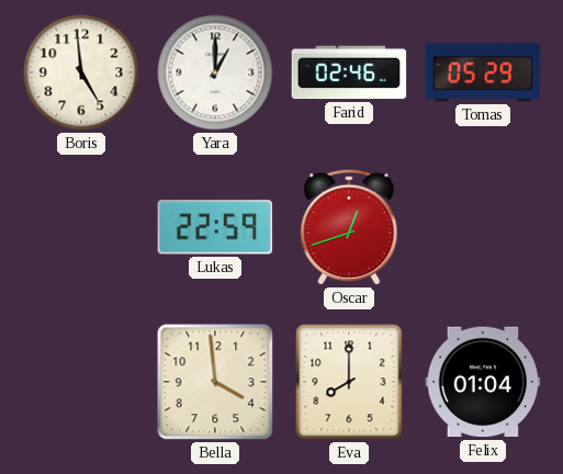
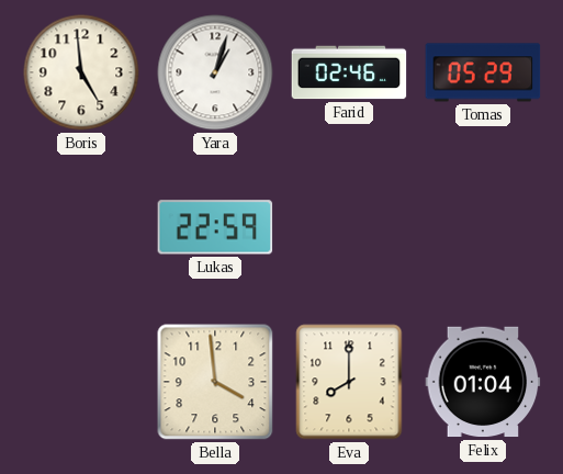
Yara: 1:00 -> 1:03
Oscar: 12:42 -> none
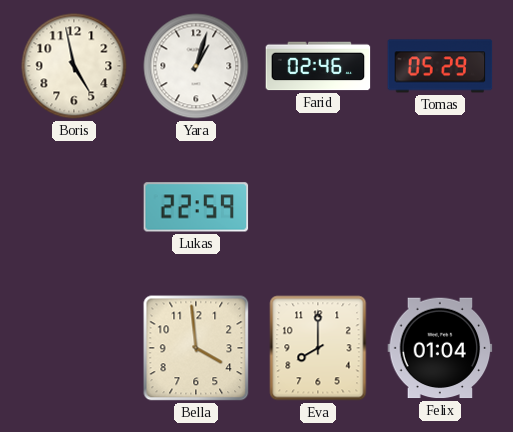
Boris: 4:59 -> 4:58
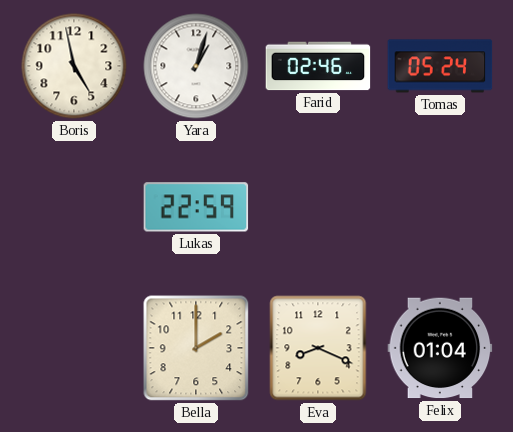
Tomas: 05:29 -> 05:24
Bella: 3:59 -> 2:00
Eva: 8:00 -> 8:19
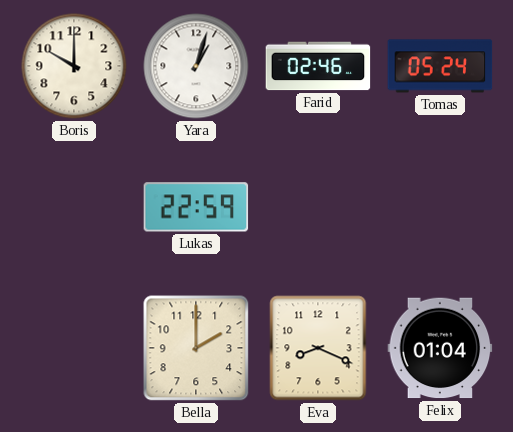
Boris: 4:58 -> 10:00
